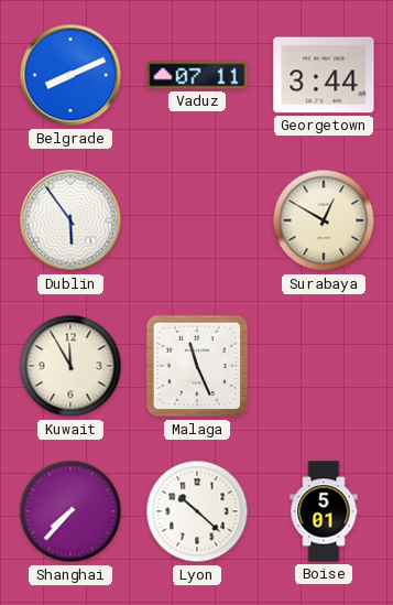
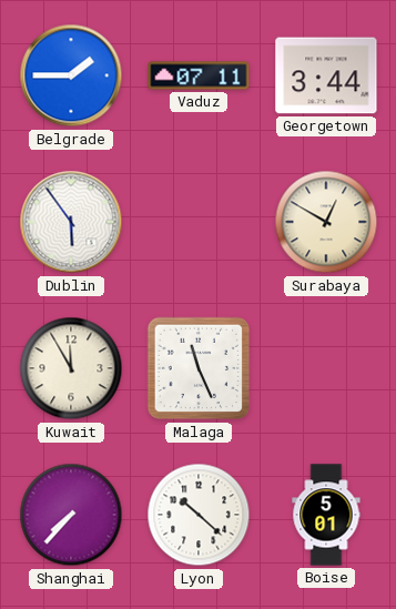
Belgrade: 8:11 -> 1:45
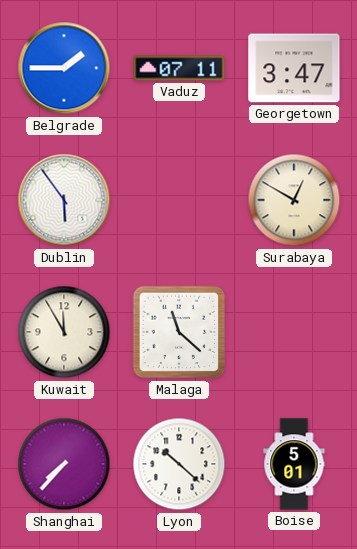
Georgetown: 3:44 -> 3:47
Malaga: 11:26 -> 11:22
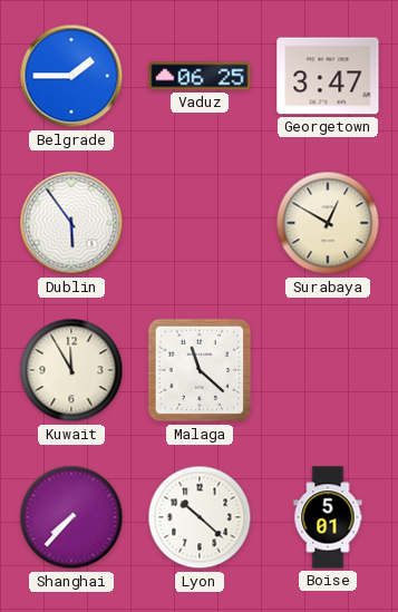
Vaduz: 07:11 -> 06:25
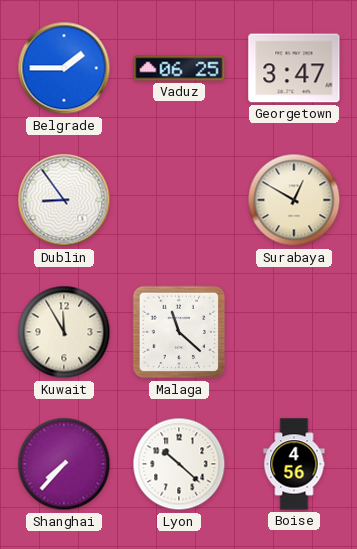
Dublin: 5:54 -> 8:54
Boise: 5:01 -> 4:56
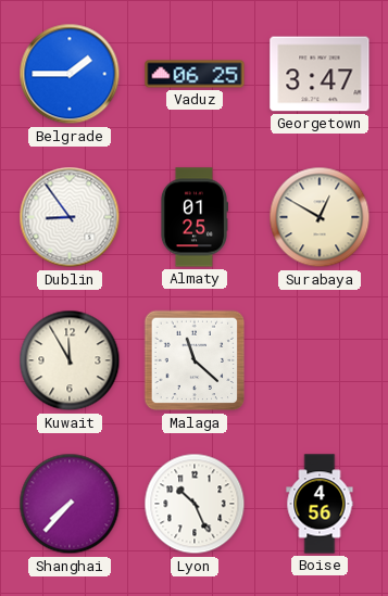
Almaty: none -> 01:25
Lyon: 10:22 -> 10:26
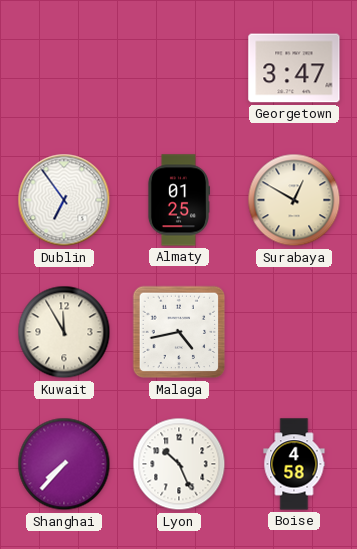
Belgrade: 1:45 -> none
Vaduz: 06:25 -> none
Dublin: 8:54 -> 6:54
Malaga: 11:22 -> 4:43
Boise: 4:56 -> 4:58
